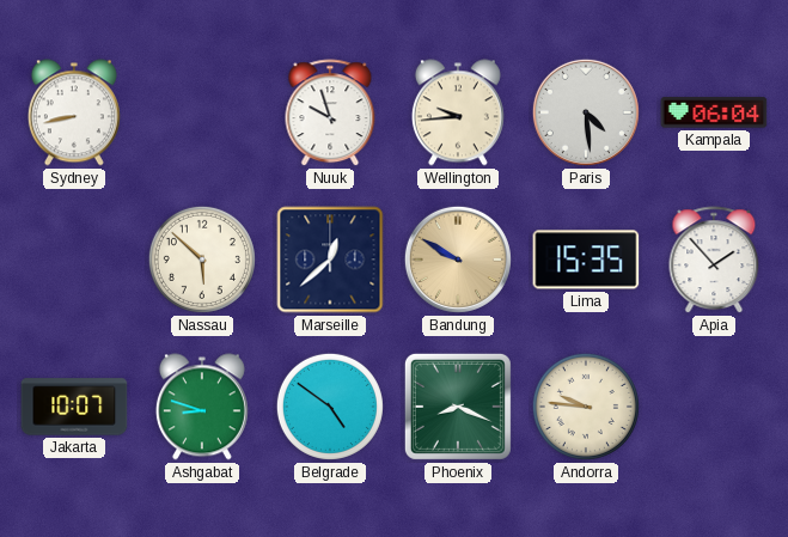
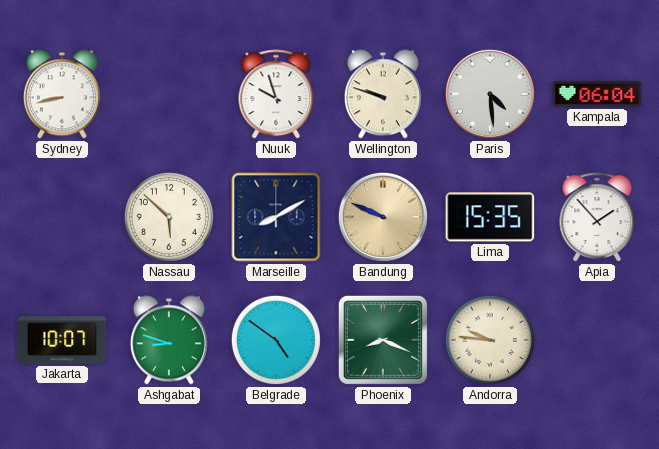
Wellington: 9:44 -> 9:48
Marseille: 12:38 -> 8:10
Bandung: 9:50 -> 9:49
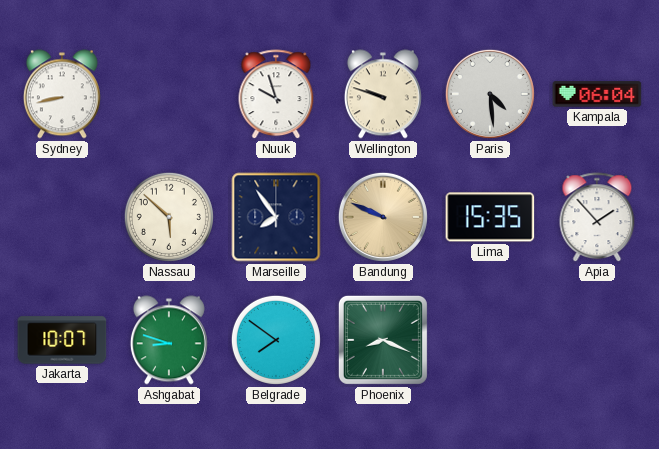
Marseille: 8:10 -> 7:54
Belgrade: 4:51 -> 7:51
Andorra: 9:46 -> none
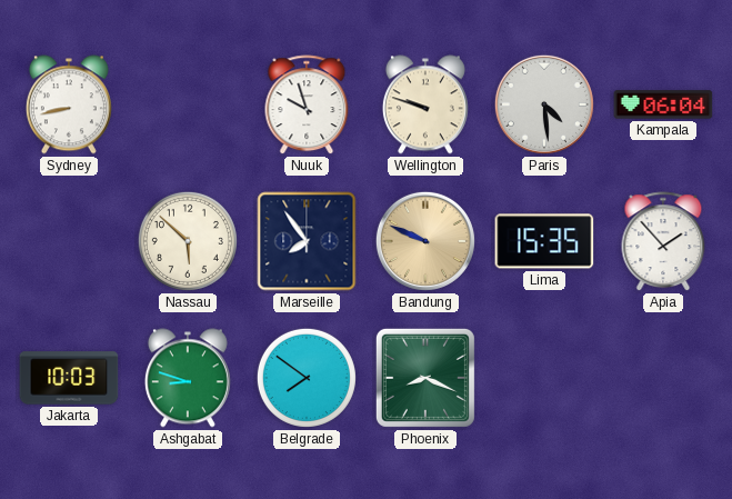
Jakarta: 10:07 -> 10:03
